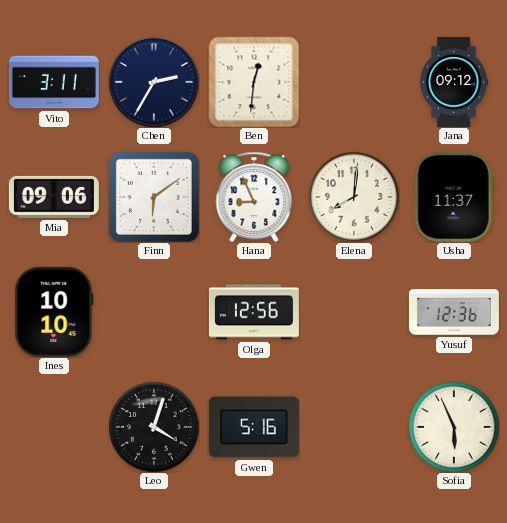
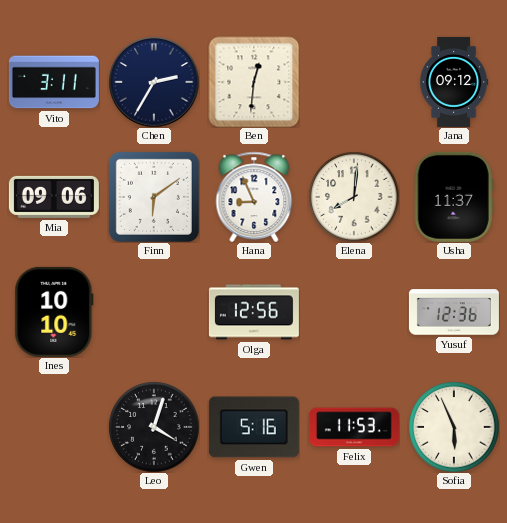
Felix: none -> 11:53
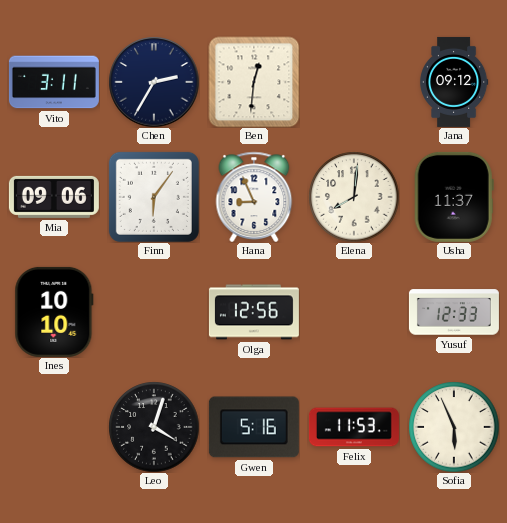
Finn: 6:09 -> 6:06
Yusuf: 12:36 -> 12:33
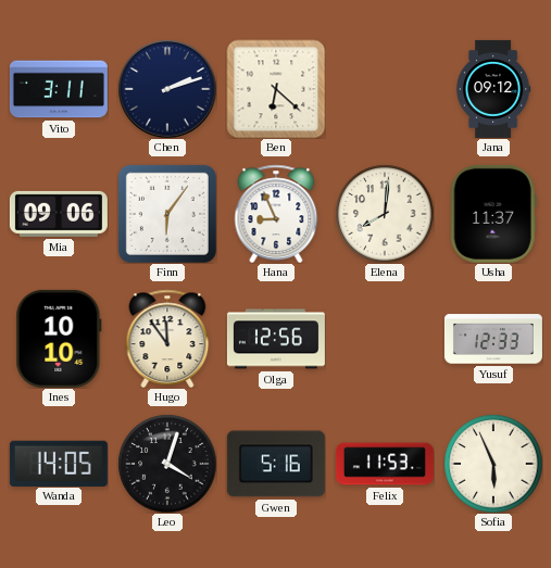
Chen: 2:35 -> 2:12
Ben: 12:31 -> 6:22
Hugo: none -> 11:54
Wanda: none -> 14:05
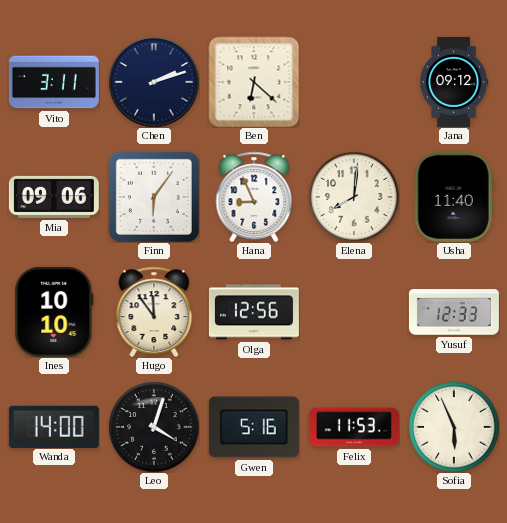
Usha: 11:37 -> 11:40
Wanda: 14:05 -> 14:00
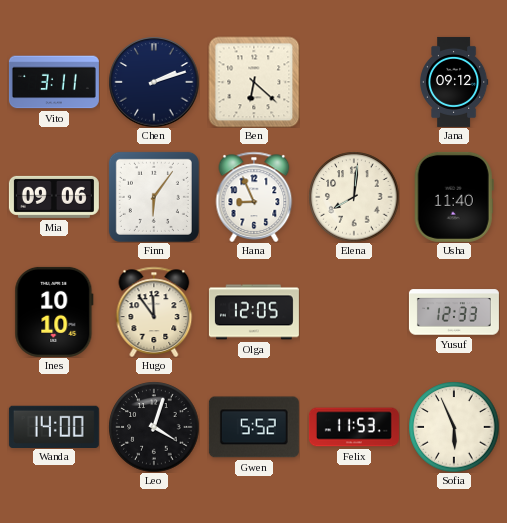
Olga: 12:56 -> 12:05
Gwen: 5:16 -> 5:52
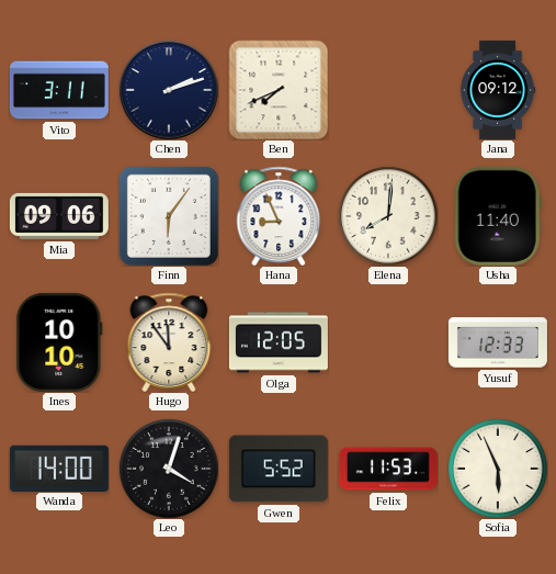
Ben: 6:22 -> 7:41
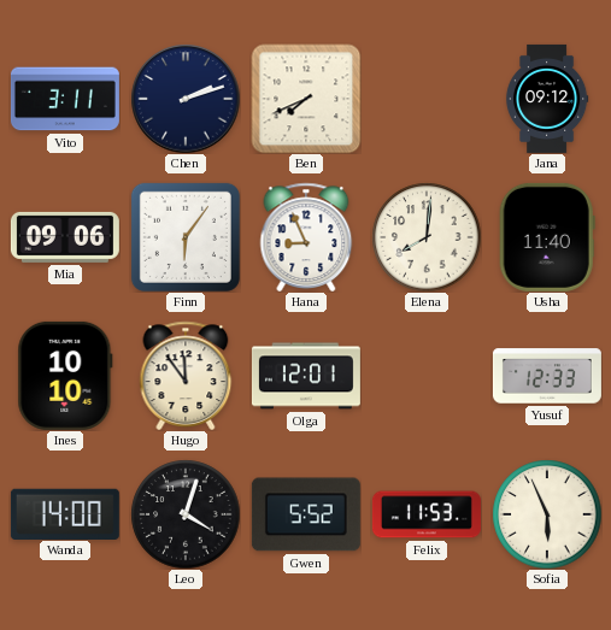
Olga: 12:05 -> 12:01
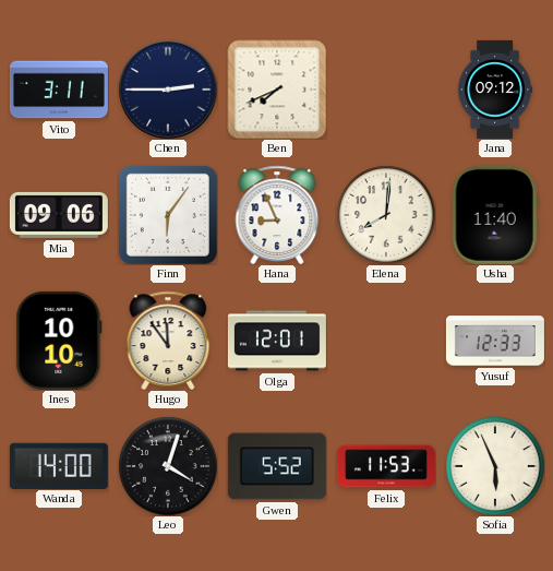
Chen: 2:12 -> 2:45
